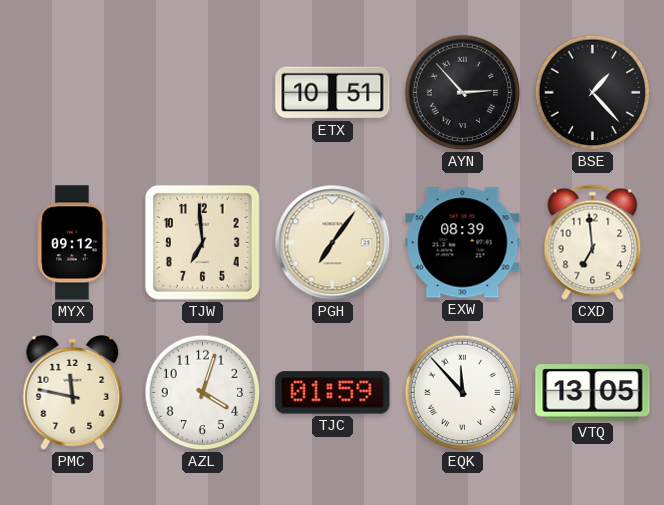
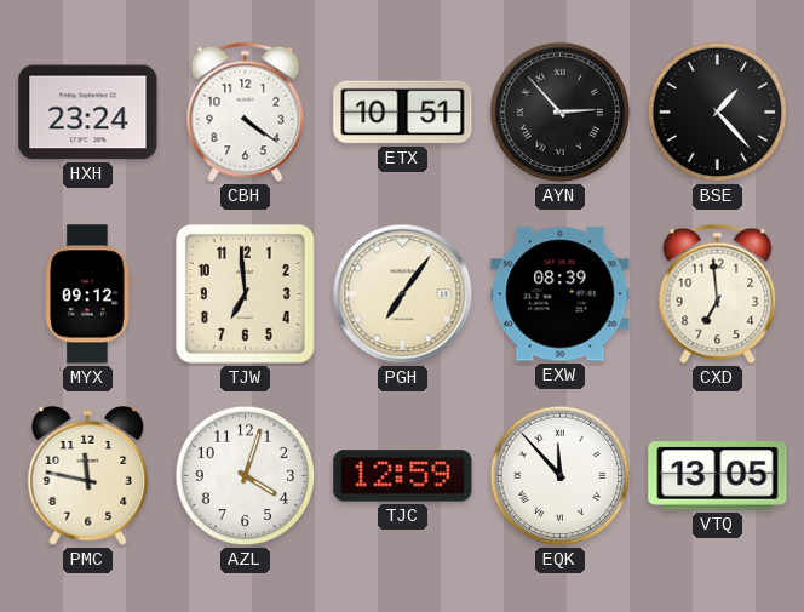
HXH: none -> 23:24
CBH: none -> 4:21
TJC: 01:59 -> 12:59
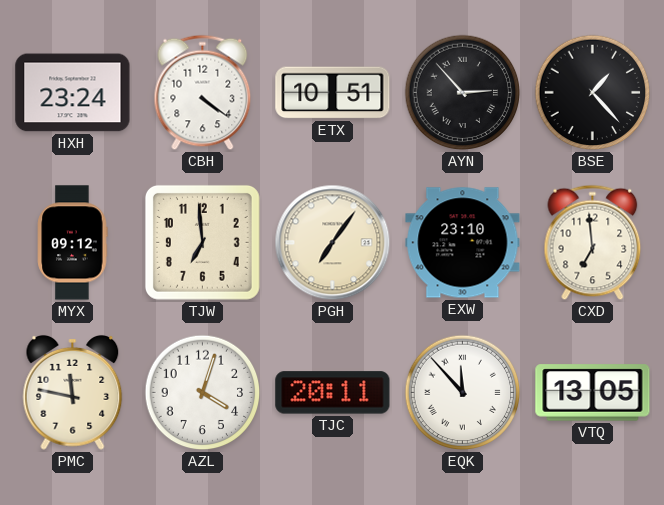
EXW: 08:39 -> 23:10
TJC: 12:59 -> 20:11
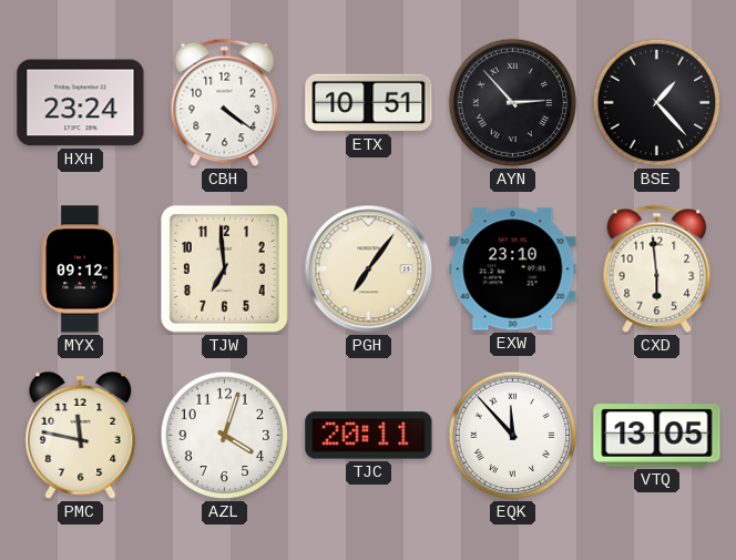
CXD: 6:59 -> 5:59
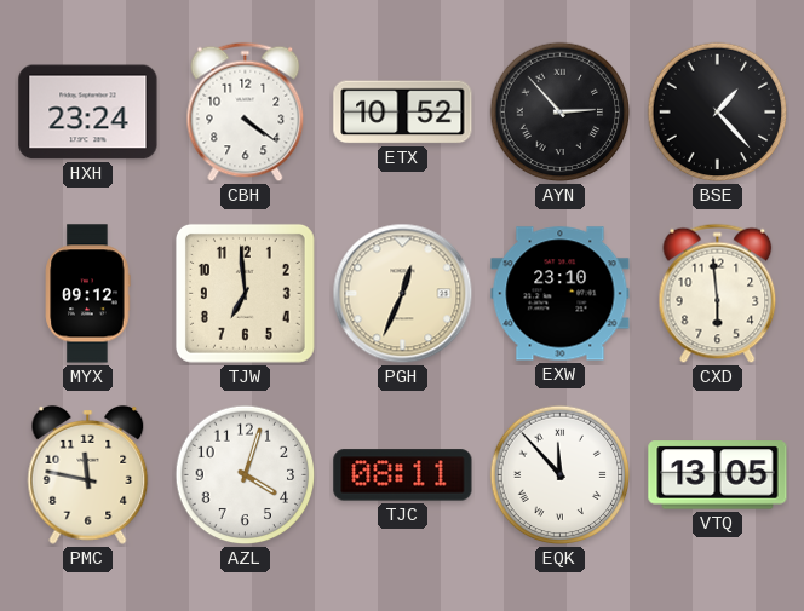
ETX: 10:51 -> 10:52
PGH: 7:06 -> 12:34
TJC: 20:11 -> 08:11
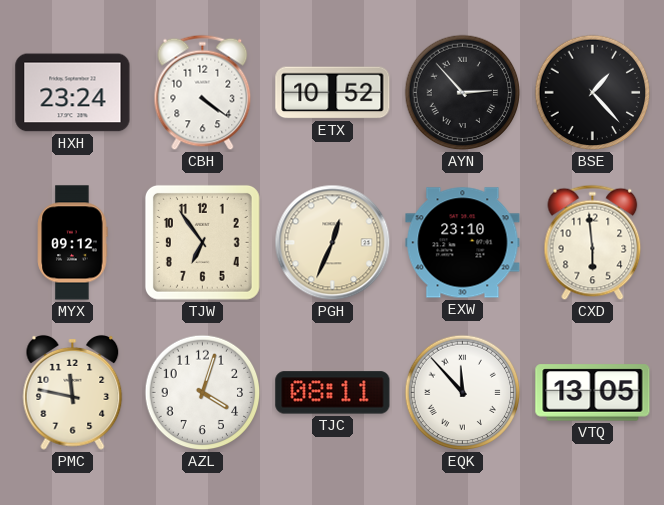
TJW: 6:59 -> 6:54
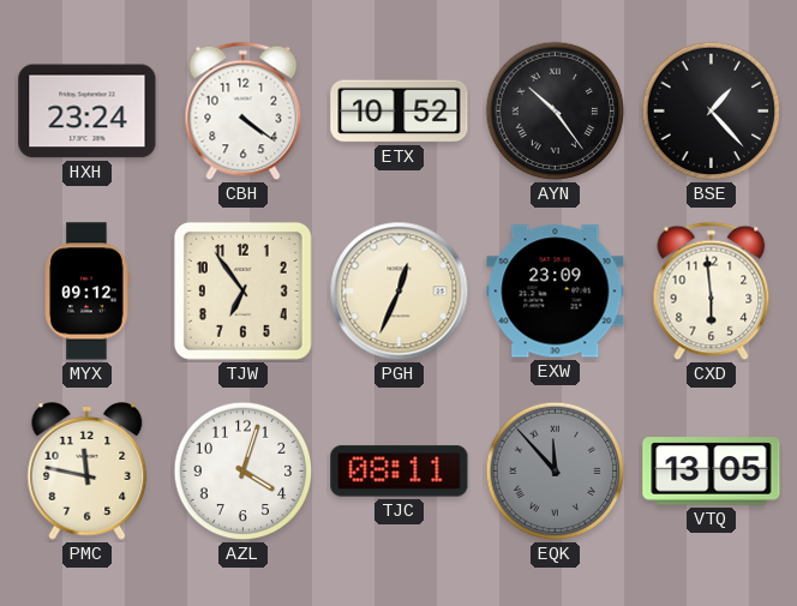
AYN: 2:53 -> 10:24
EXW: 23:10 -> 23:09
EQK dial: white -> grey
